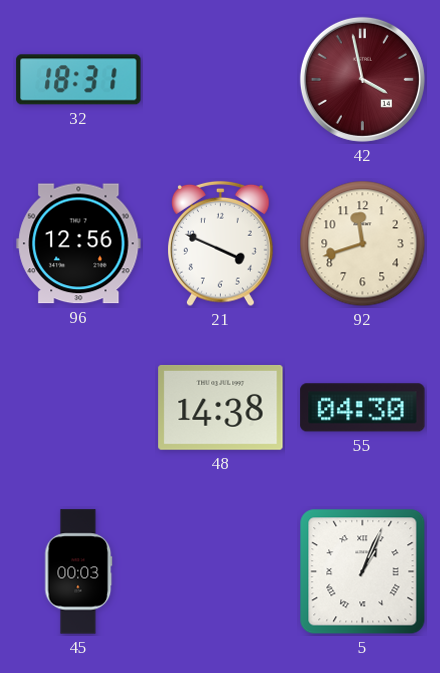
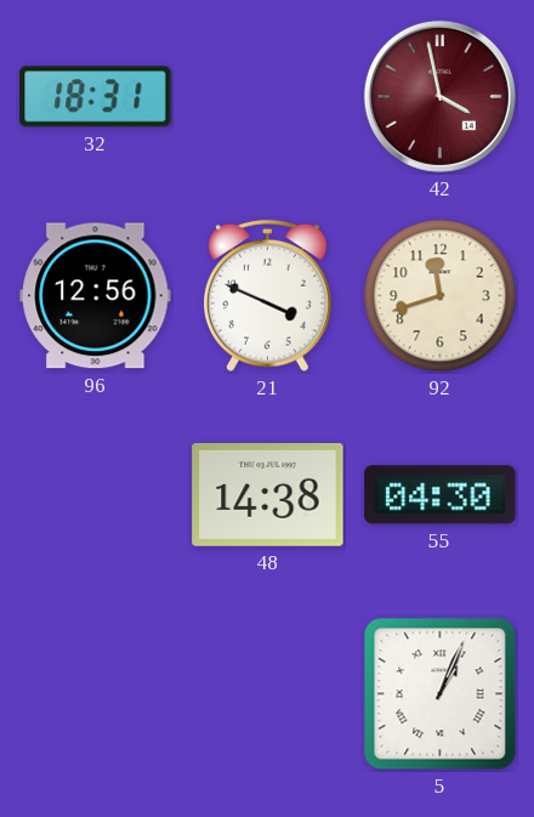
45: 00:03 -> none
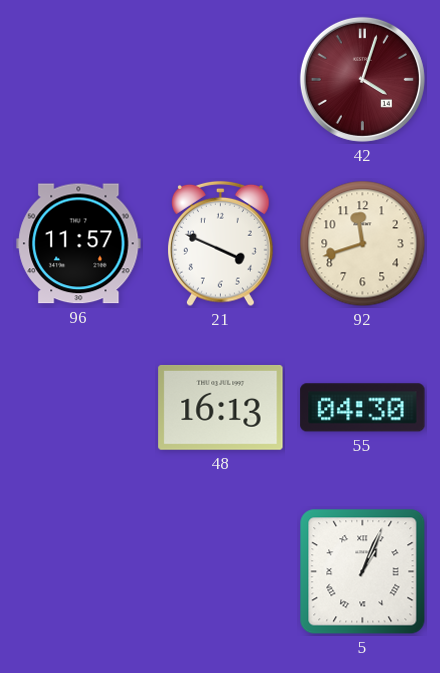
32: 18:31 -> none
42: 3:58 -> 4:03
96: 12:56 -> 11:57
48: 14:38 -> 16:13
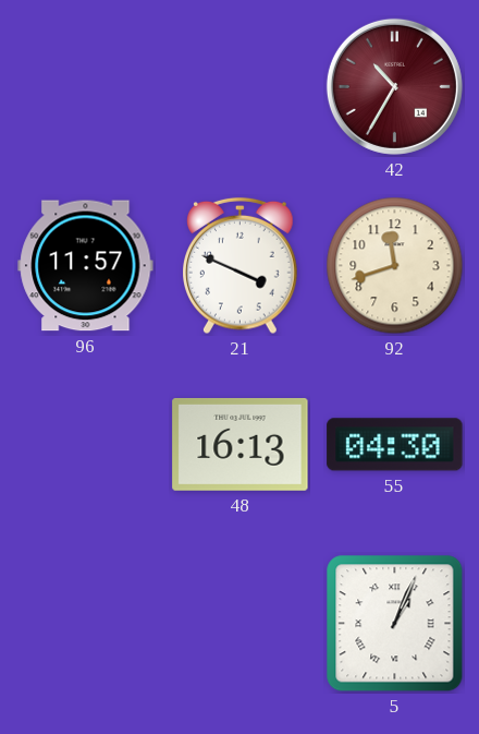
42: 4:03 -> 10:35
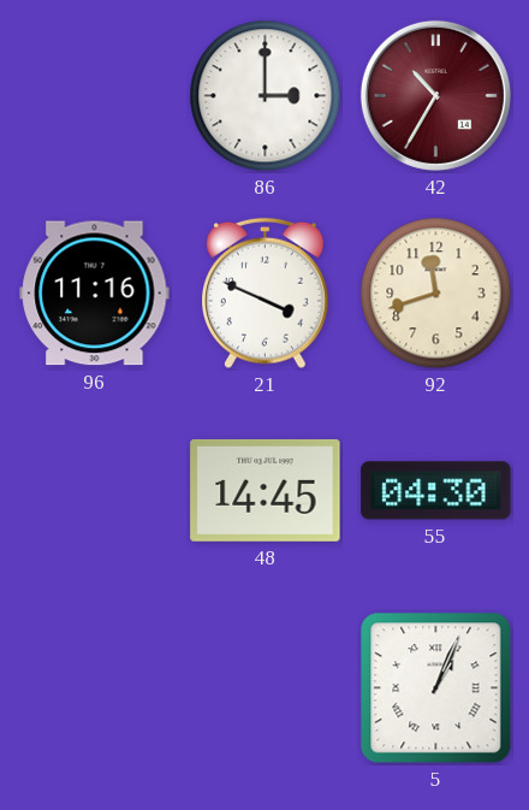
86: none -> 3:00
96: 11:57 -> 11:16
48: 16:13 -> 14:45
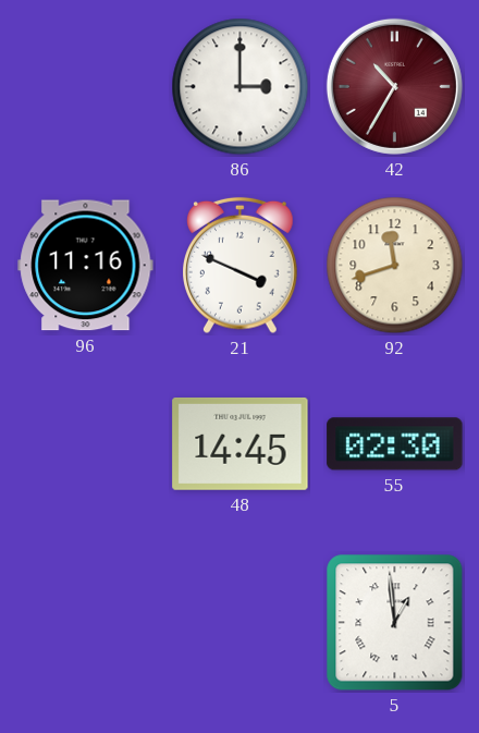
55: 04:30 -> 02:30
5: 1:04 -> 12:59
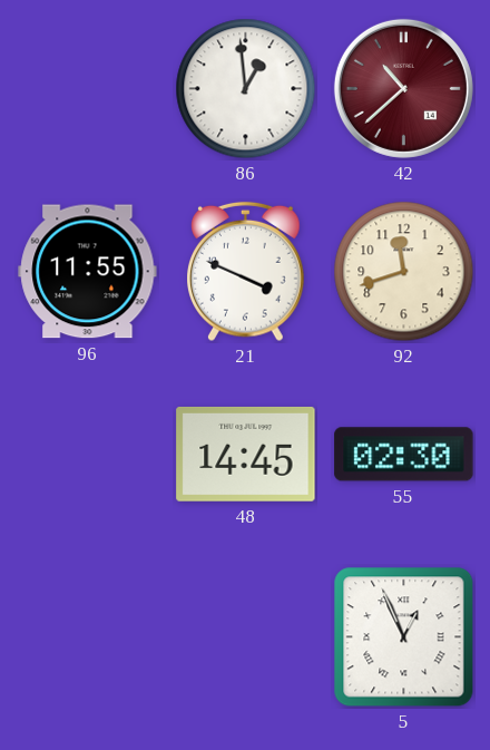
86: 3:00 -> 12:59
42: 10:35 -> 10:38
96: 11:16 -> 11:55
5: 12:59 -> 12:56
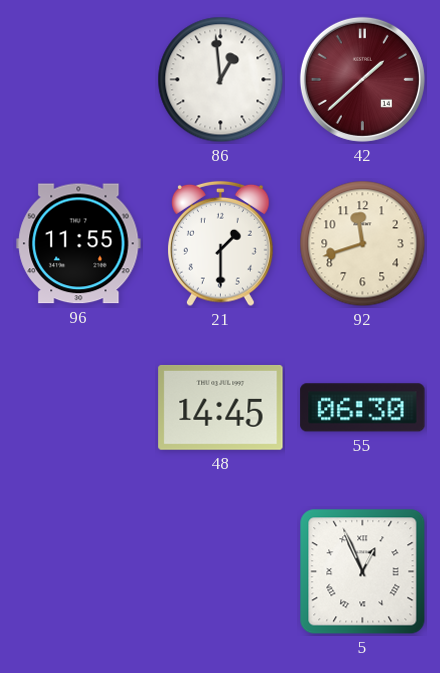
42: 10:38 -> 1:38
21: 3:49 -> 1:30
55: 02:30 -> 06:30
